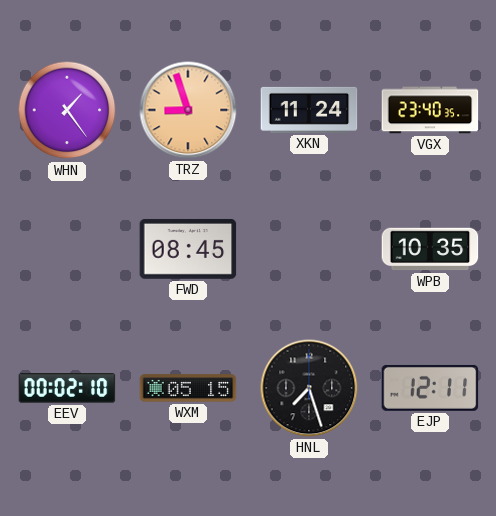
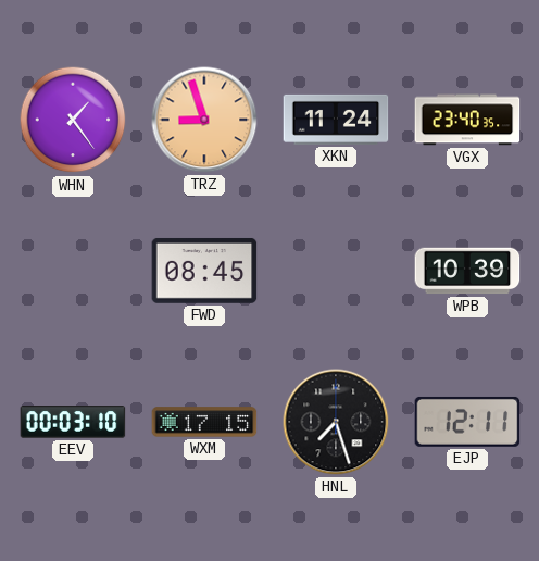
WPB: 10:35 -> 10:39
EEV: 00:02 -> 00:03
WXM: 05:15 -> 17:15
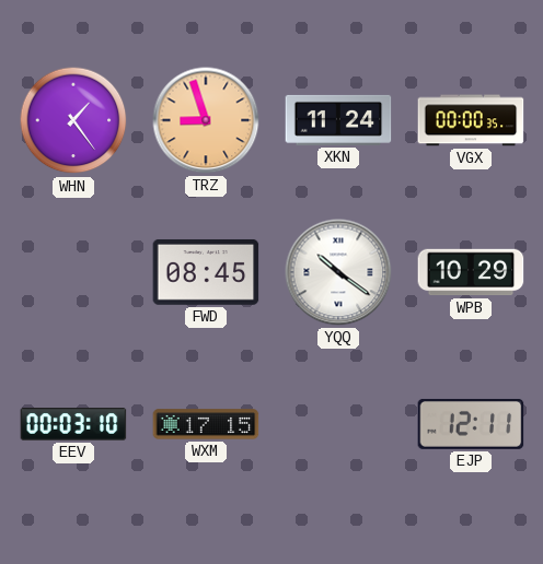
VGX: 23:40 -> 00:00
YQQ: none -> 10:21
WPB: 10:39 -> 10:29
HNL: 7:27 -> none
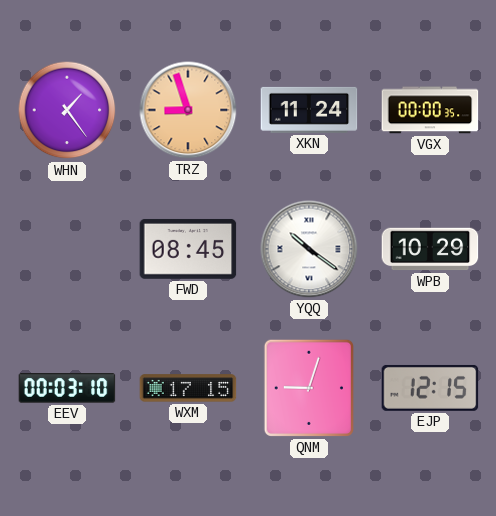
QNM: none -> 9:03
EJP: 12:11 -> 12:15
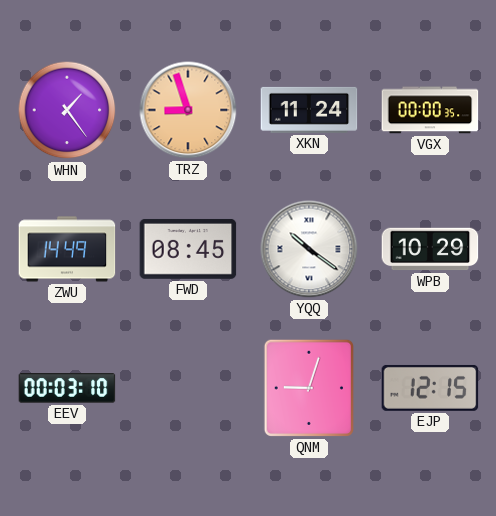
ZWU: none -> 14:49
WXM: 17:15 -> none
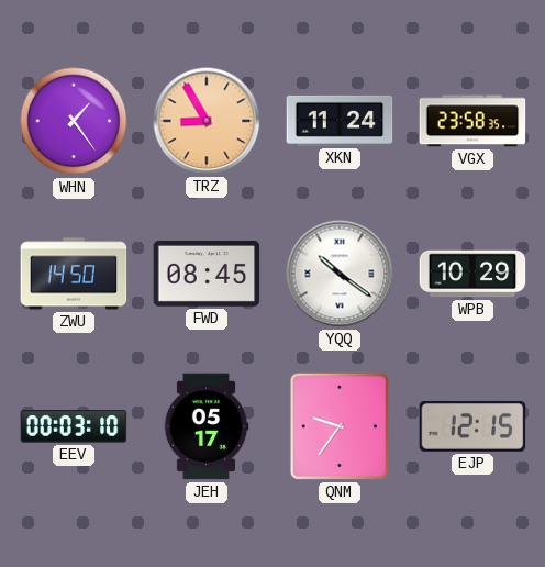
TRZ: 8:57 -> 8:55
VGX: 00:00 -> 23:58
ZWU: 14:49 -> 14:50
JEH: none -> 05:17
QNM: 9:03 -> 9:36
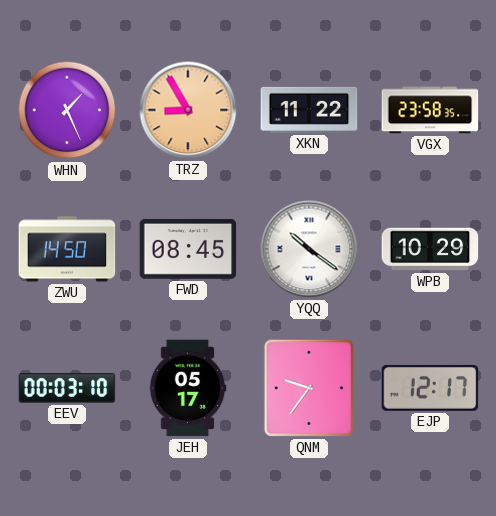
WHN: 1:24 -> 1:26
XKN: 11:24 -> 11:22
EJP: 12:15 -> 12:17
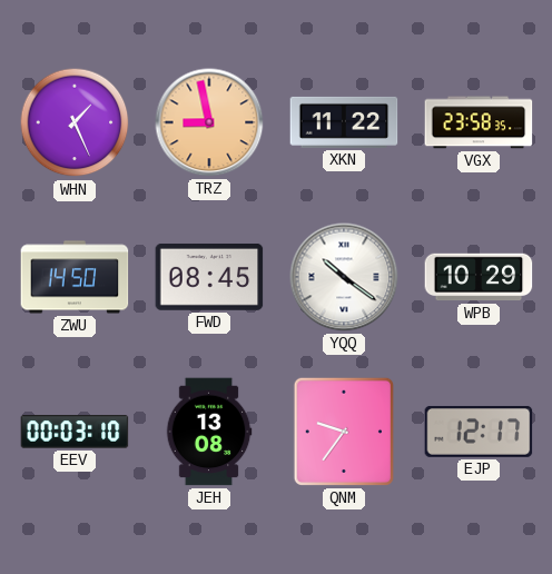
TRZ: 8:55 -> 8:58
JEH: 05:17 -> 13:08
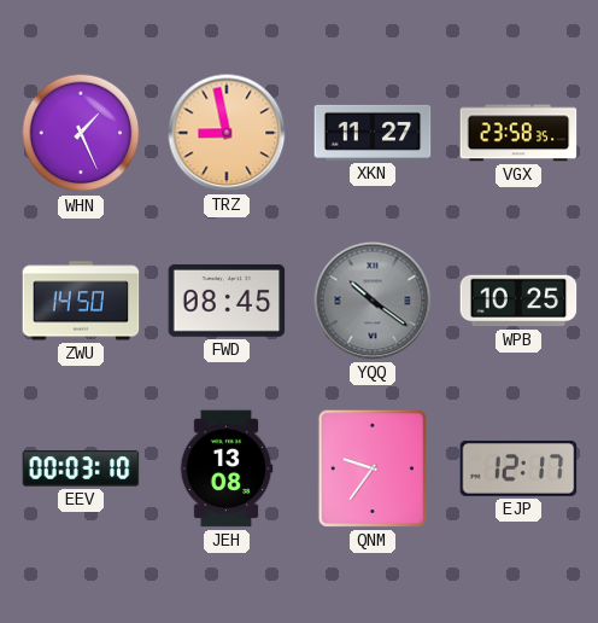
XKN: 11:22 -> 11:27
YQQ dial: white -> grey
WPB: 10:29 -> 10:25
